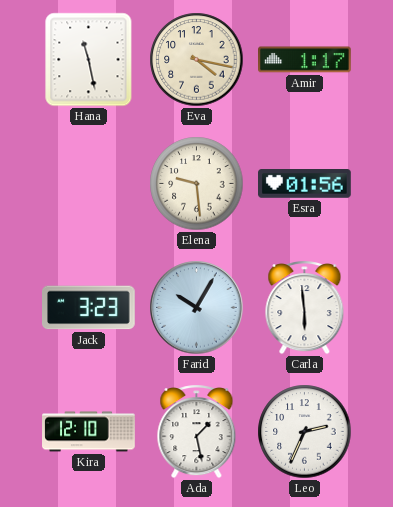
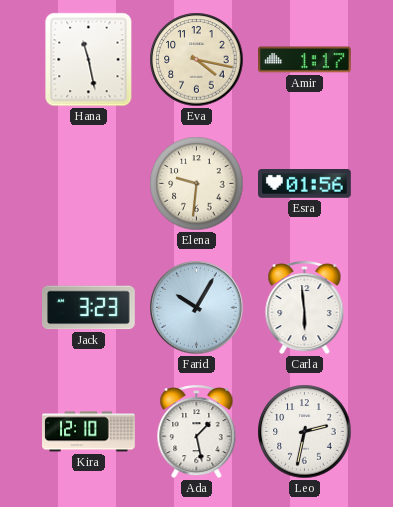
Elena: 9:29 -> 9:31
Leo: 2:34 -> 2:32
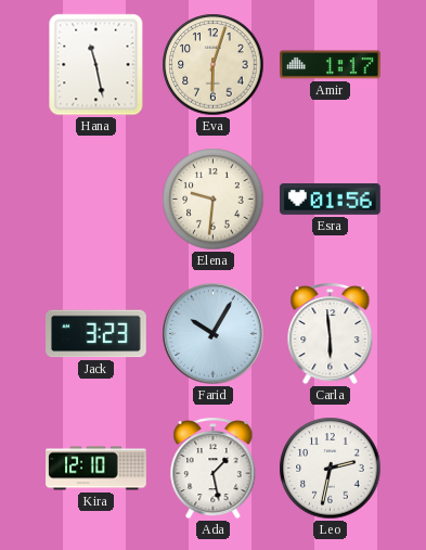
Eva: 4:17 -> 6:03
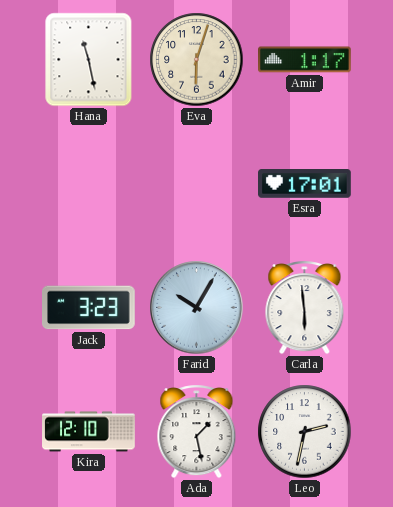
Elena: 9:31 -> none
Esra: 01:56 -> 17:01
